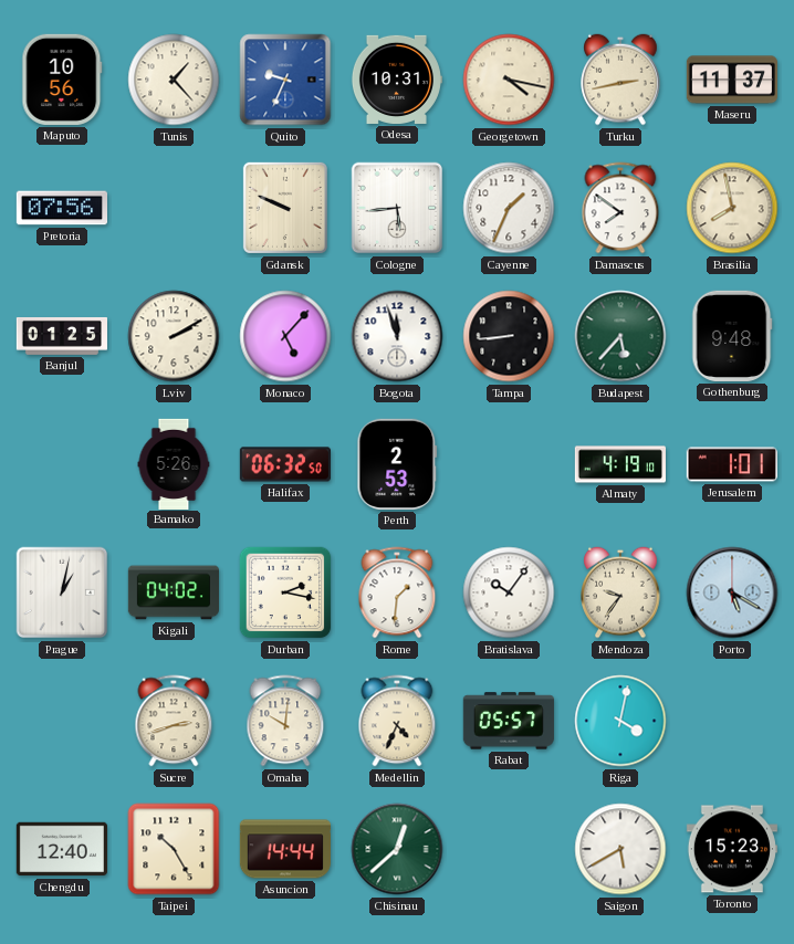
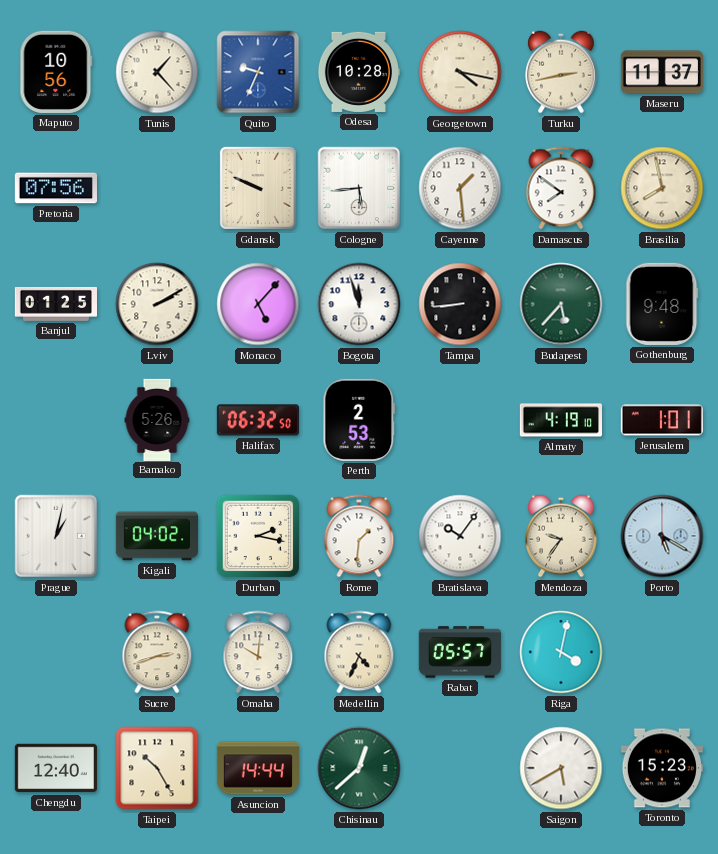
Odesa: 10:31 -> 10:28
Cayenne: 1:34 -> 1:29
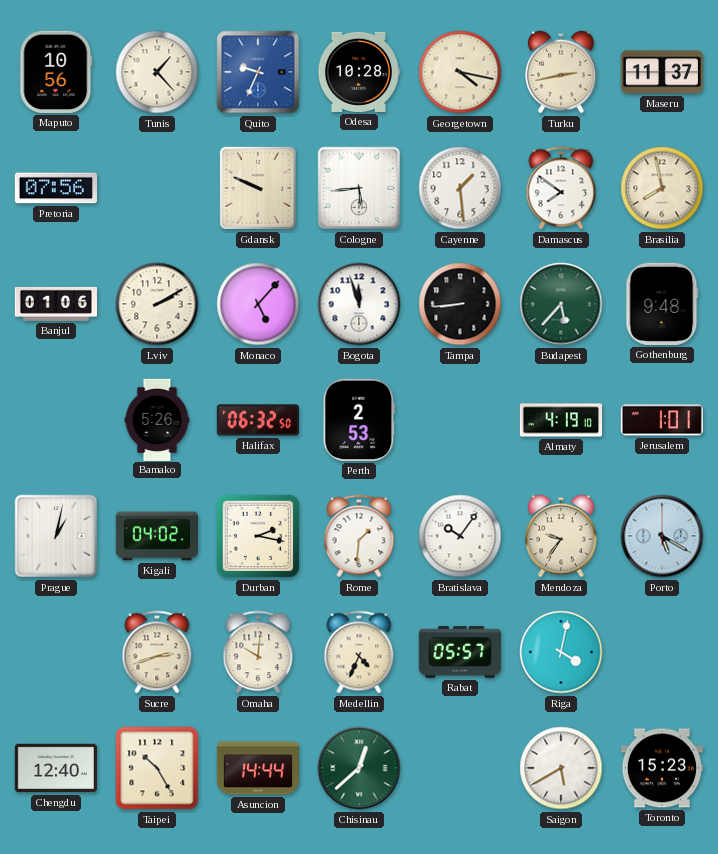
Banjul: 01:25 -> 01:06
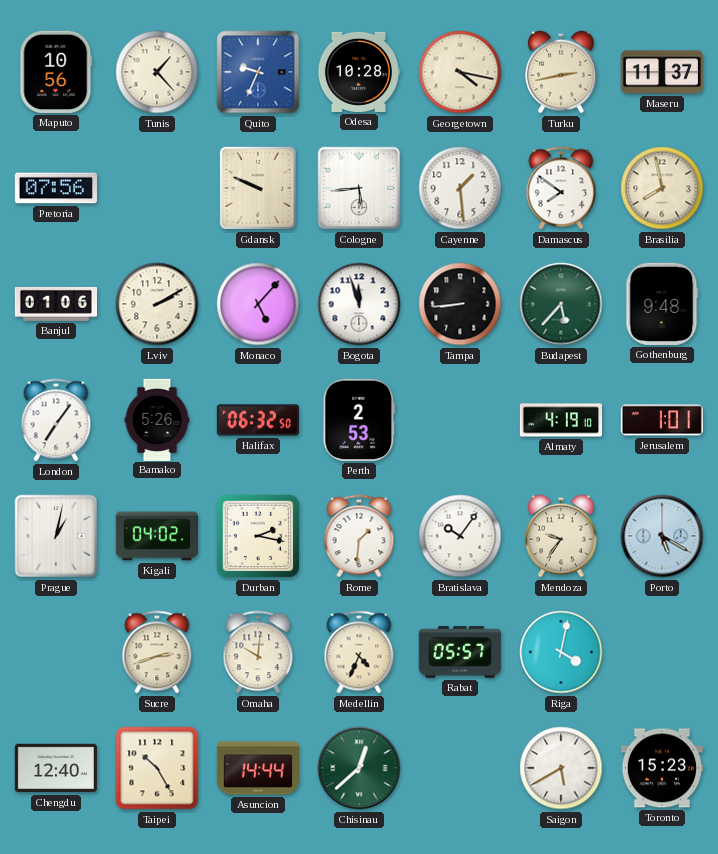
London: none -> 7:06
